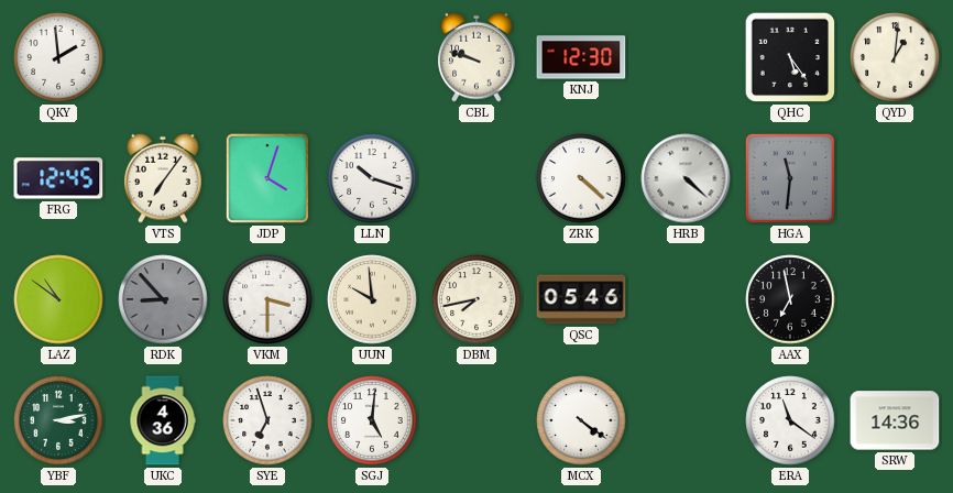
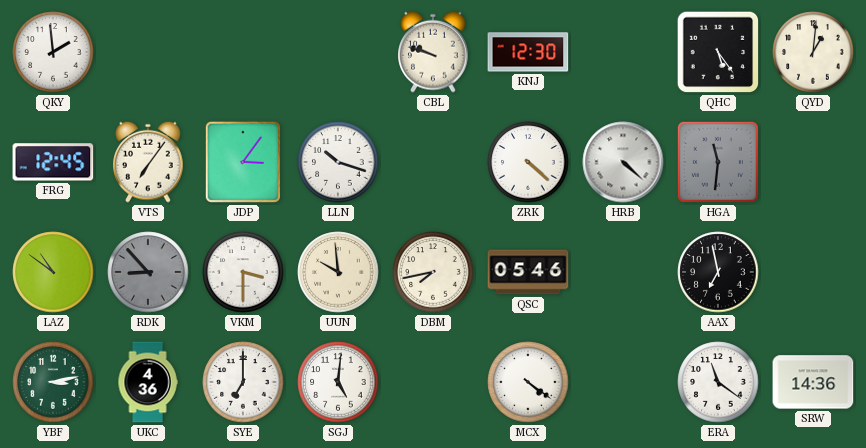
JDP: 4:03 -> 3:06
SYE: 6:57 -> 7:00
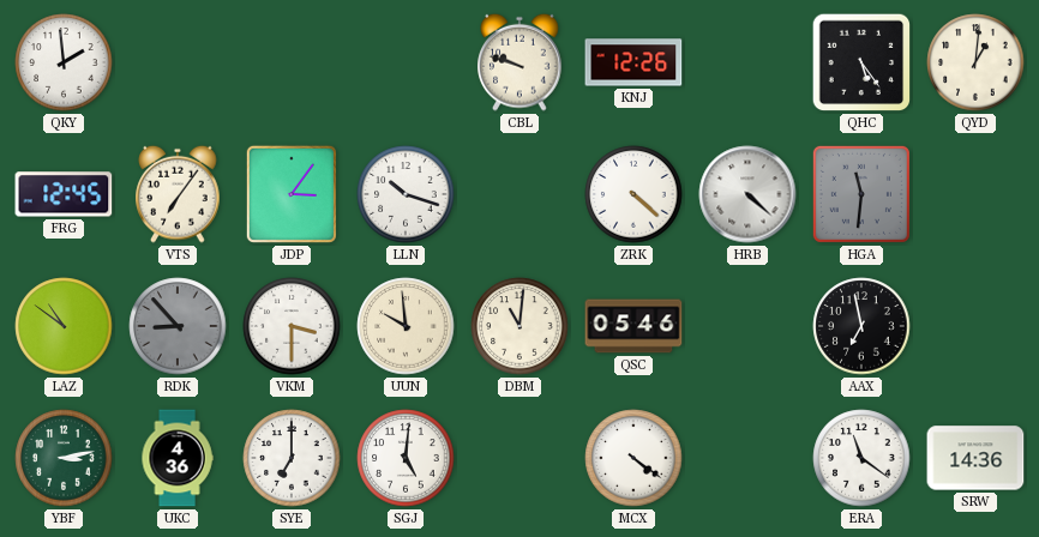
KNJ: 12:30 -> 12:26
DBM: 7:43 -> 11:01
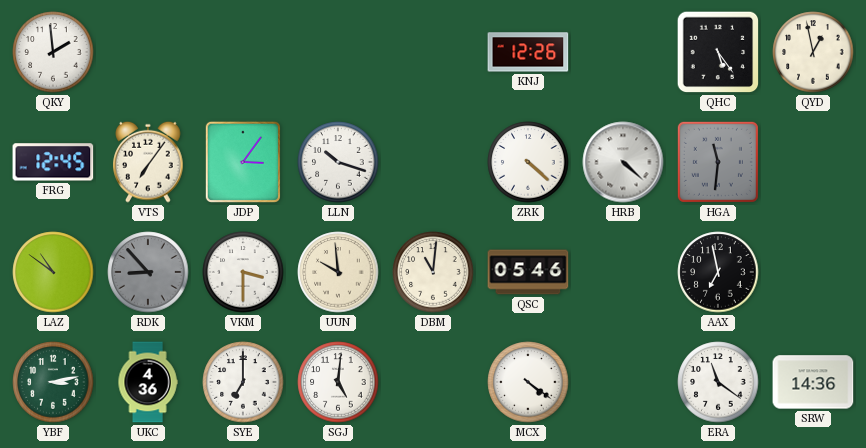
CBL: 9:48 -> none
QYD: 1:01 -> 12:58
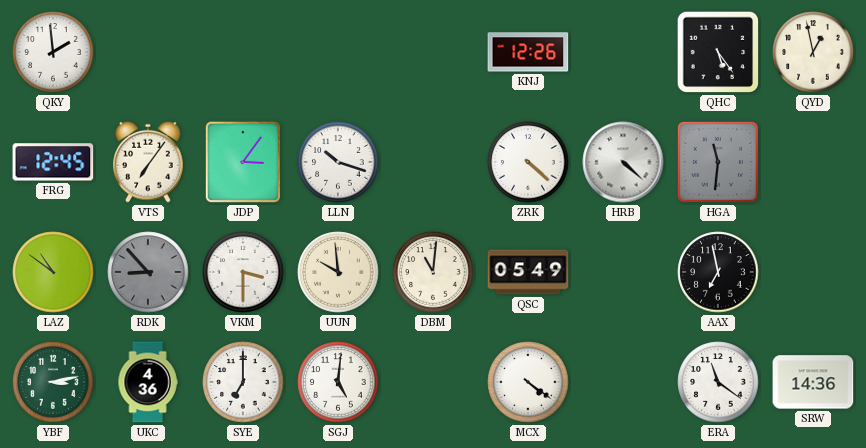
QSC: 05:46 -> 05:49
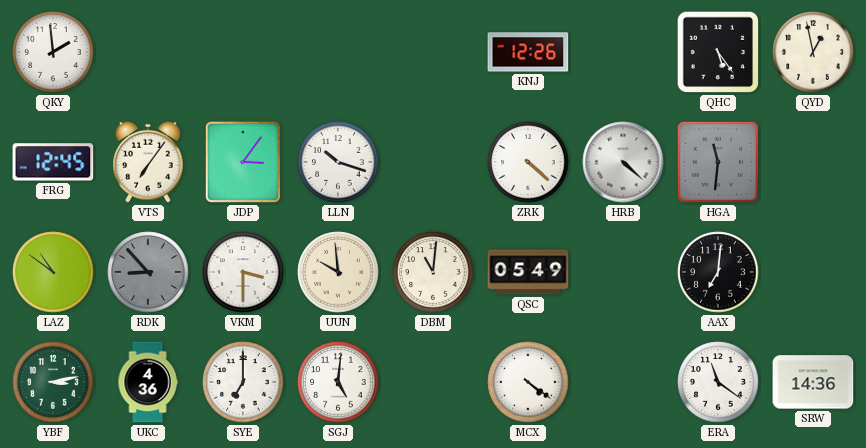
AAX: 6:58 -> 7:01
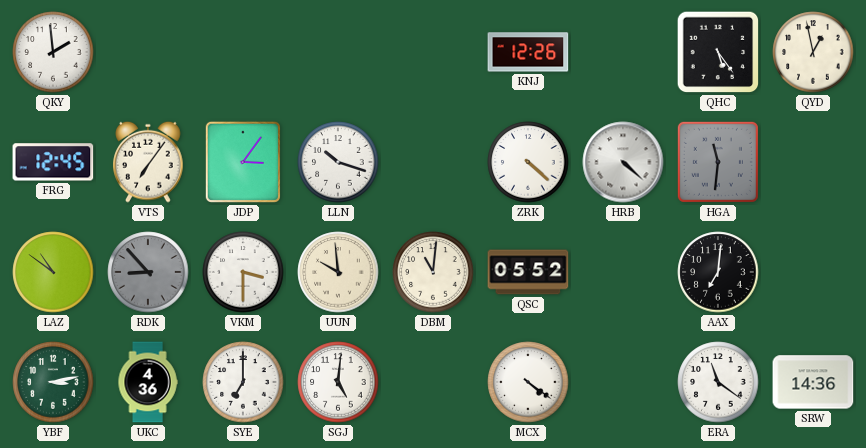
QSC: 05:49 -> 05:52
